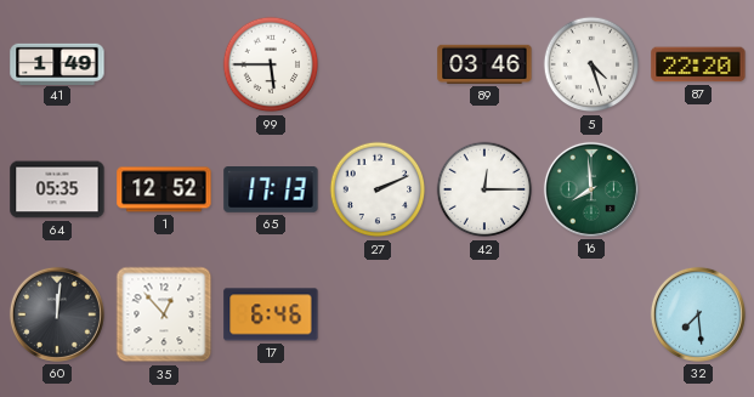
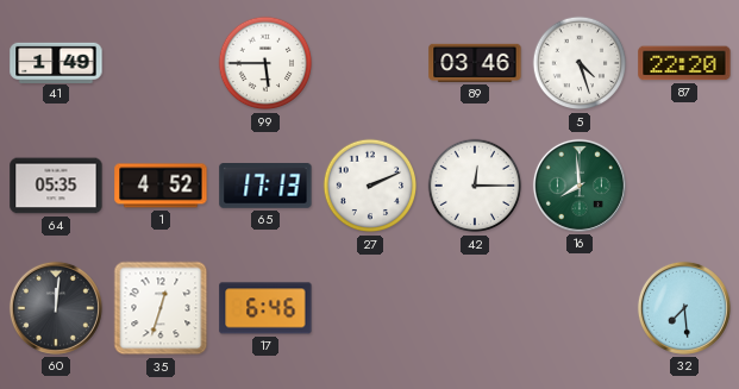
1: 12:52 -> 4:52
35: 12:53 -> 12:33
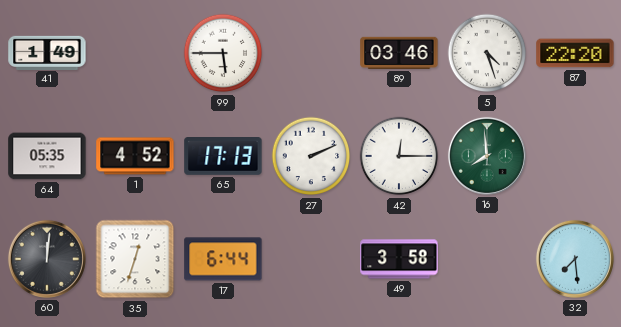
17: 6:46 -> 6:44
49: none -> 3:58
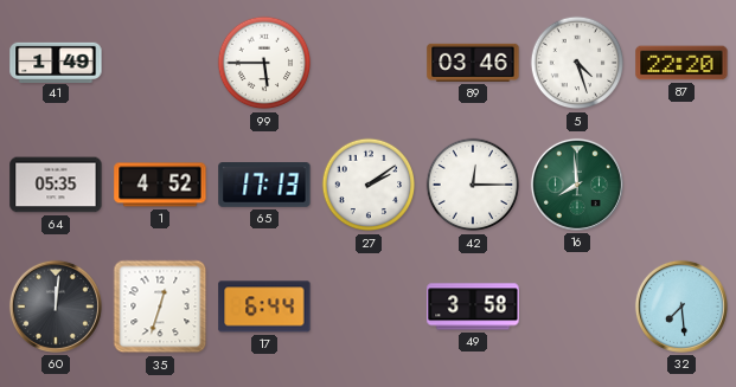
27: 2:11 -> 2:09
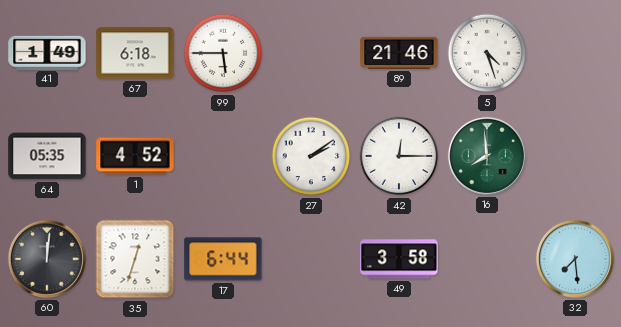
67: none -> 6:18
89: 03:46 -> 21:46
87: 22:20 -> none
65: 17:13 -> none
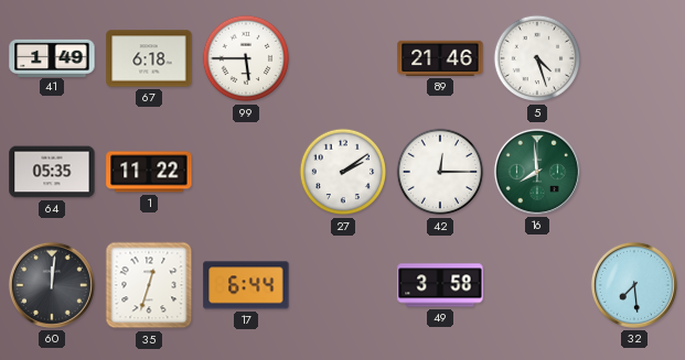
1: 4:52 -> 11:22
